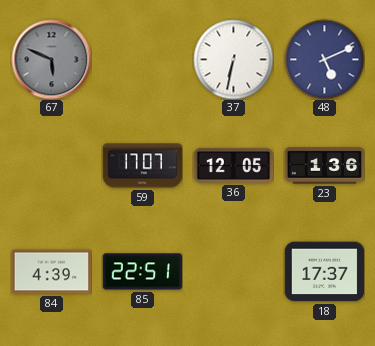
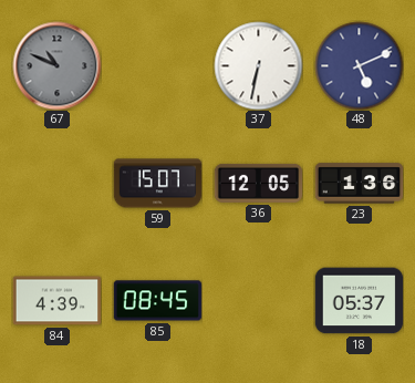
67: 5:49 -> 10:49
59: 17:07 -> 15:07
85: 22:51 -> 08:45
18: 17:37 -> 05:37
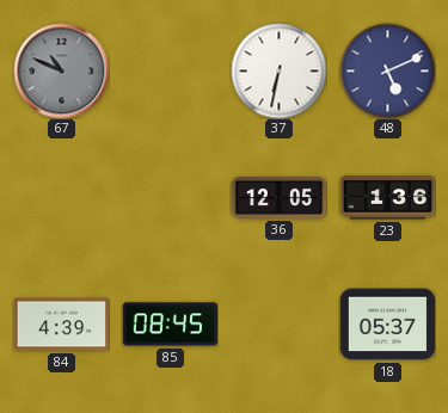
59: 15:07 -> none
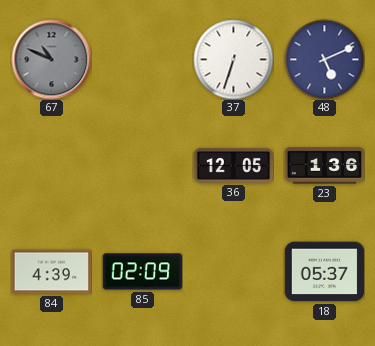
37: 6:32 -> 6:33
85: 08:45 -> 02:09
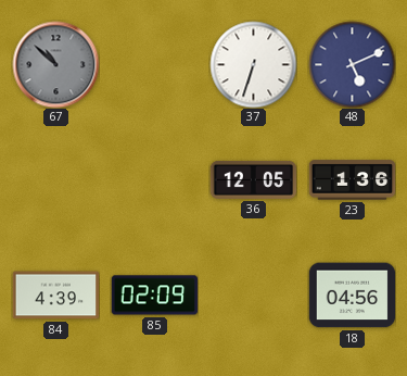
67: 10:49 -> 10:52
18: 05:37 -> 04:56
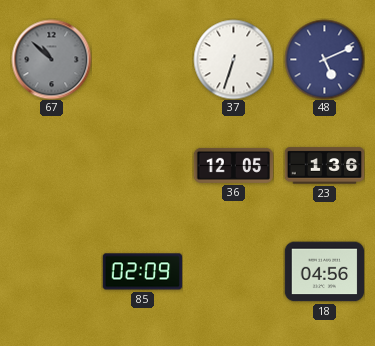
84: 4:39 -> none
